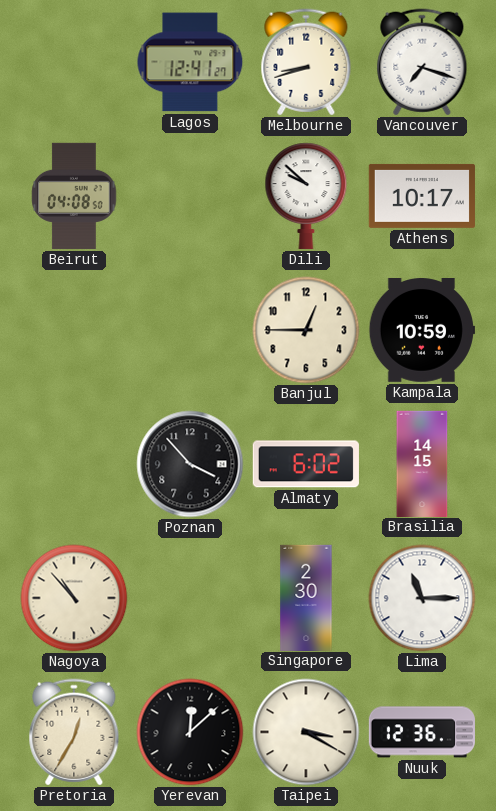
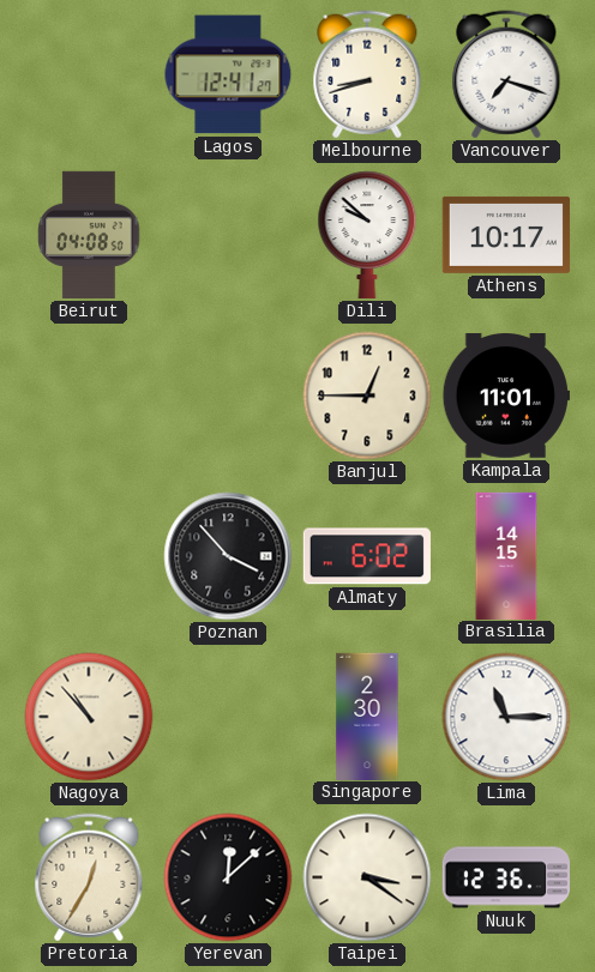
Kampala: 10:59 -> 11:01
Taipei: 3:20 -> 3:21
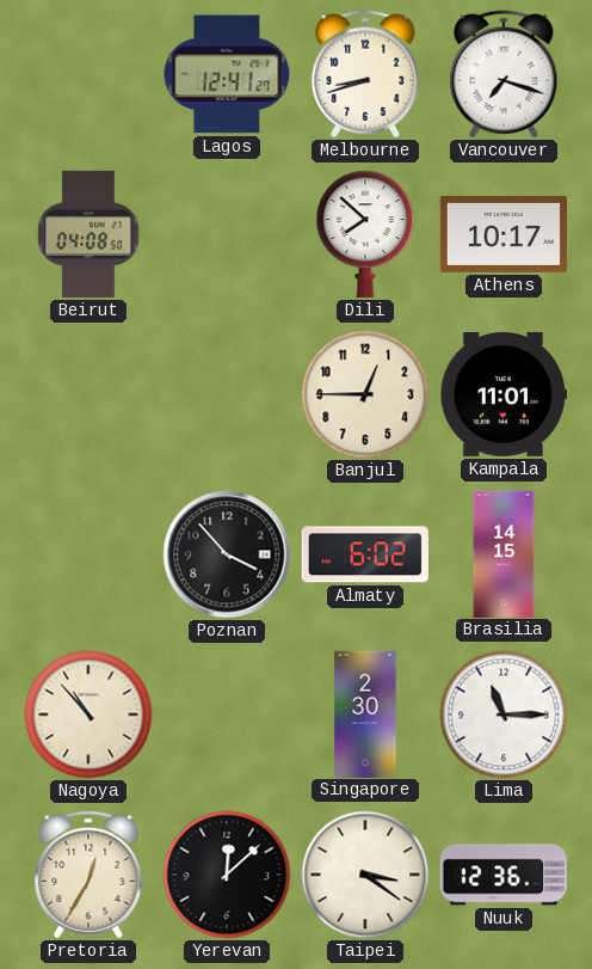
Dili: 9:52 -> 7:52
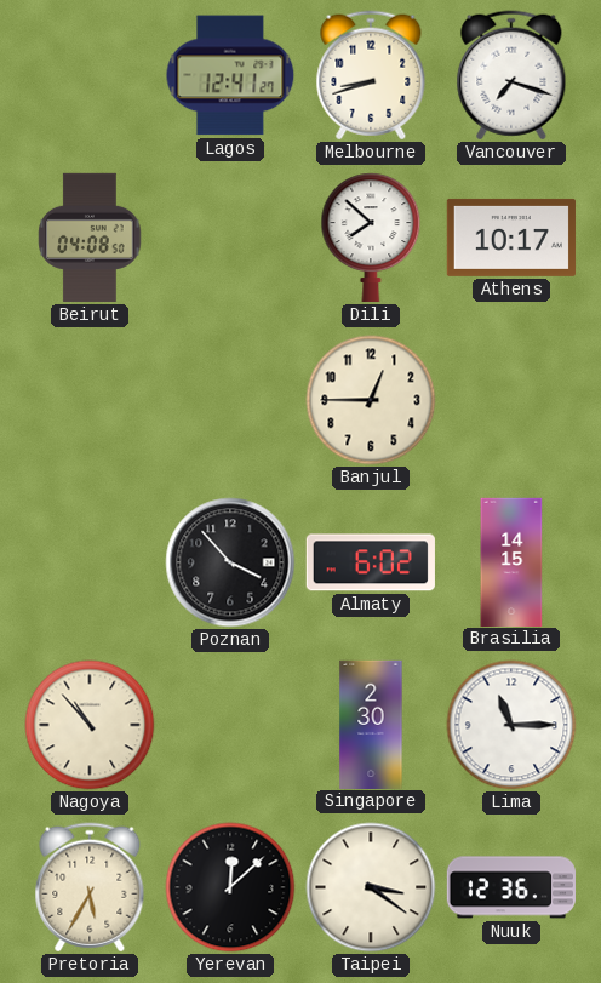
Kampala: 11:01 -> none
Pretoria: 12:35 -> 5:35
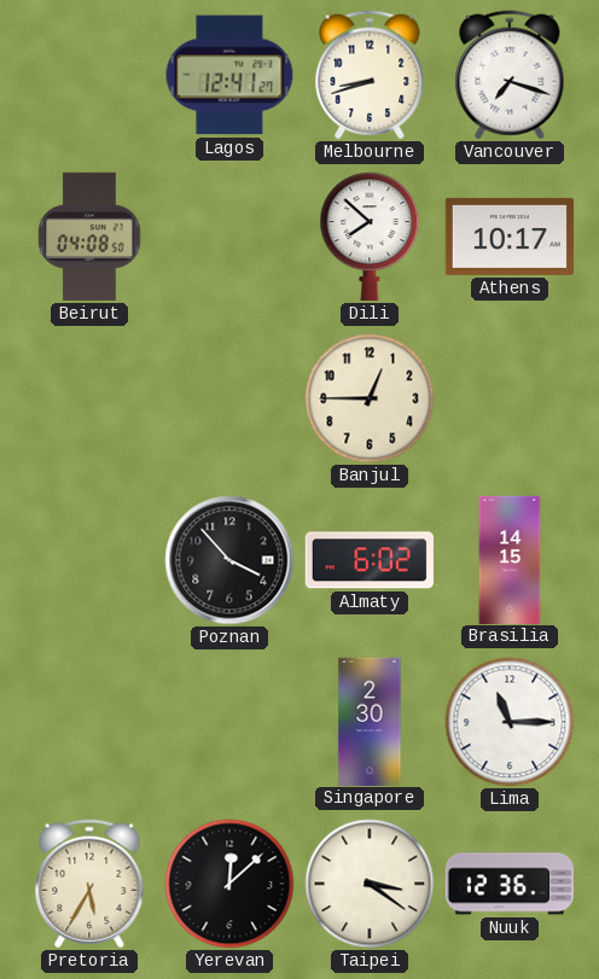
Nagoya: 10:53 -> none
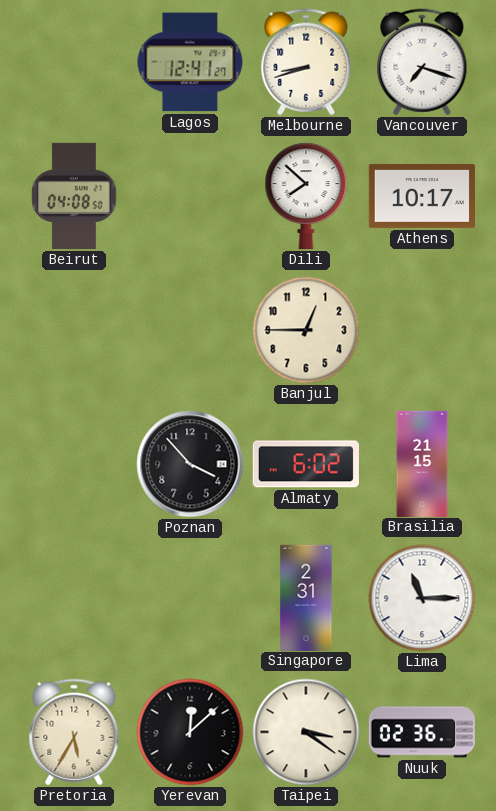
Brasilia: 14:15 -> 21:15
Singapore: 2:30 -> 2:31
Nuuk: 12:36 -> 02:36
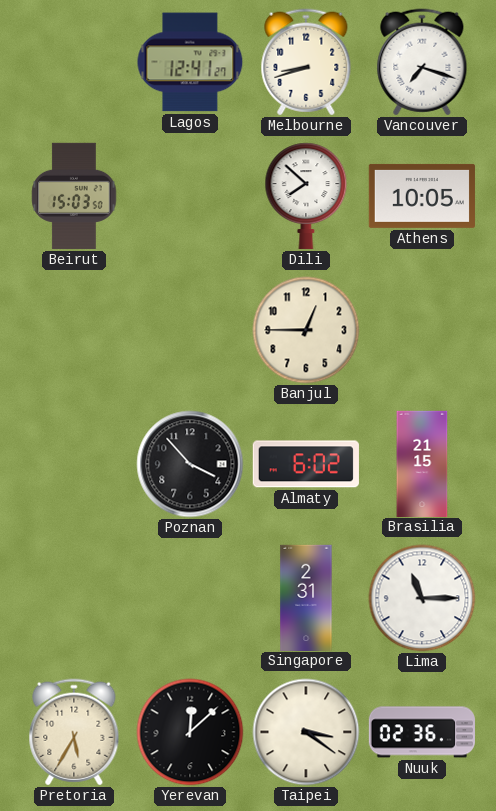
Beirut: 04:08 -> 15:03
Athens: 10:17 -> 10:05
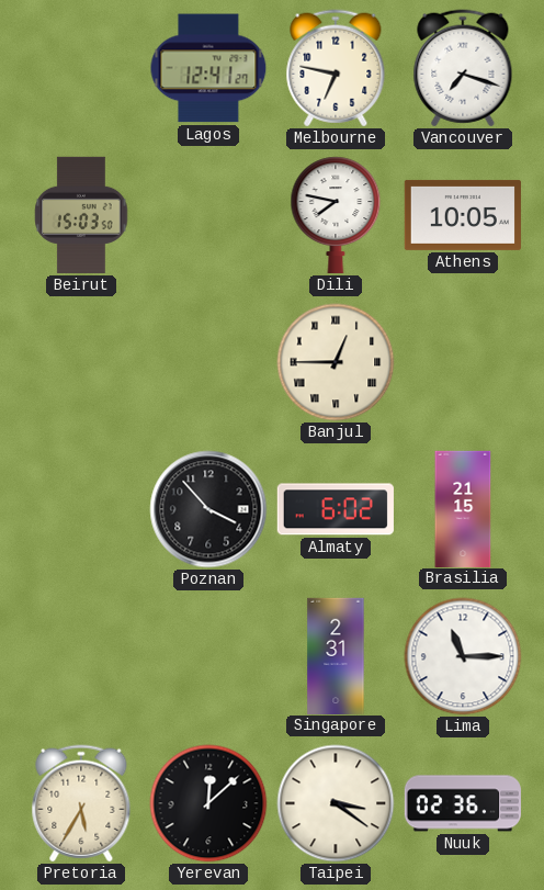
Melbourne: 8:42 -> 6:47
Dili: 7:52 -> 7:47
Banjul numerals: Arabic -> Roman
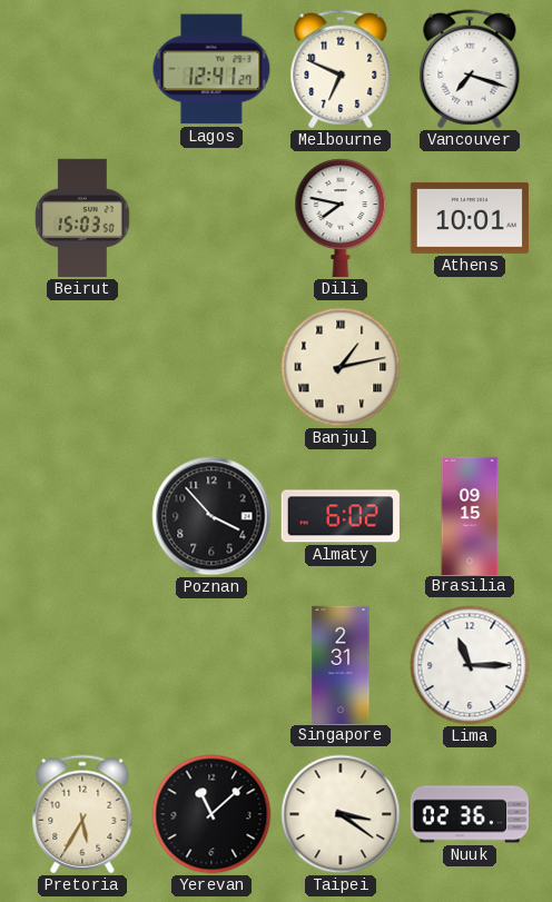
Melbourne: 6:47 -> 6:49
Athens: 10:05 -> 10:01
Banjul: 12:45 -> 1:13
Brasilia: 21:15 -> 09:15
Yerevan: 12:08 -> 11:08
